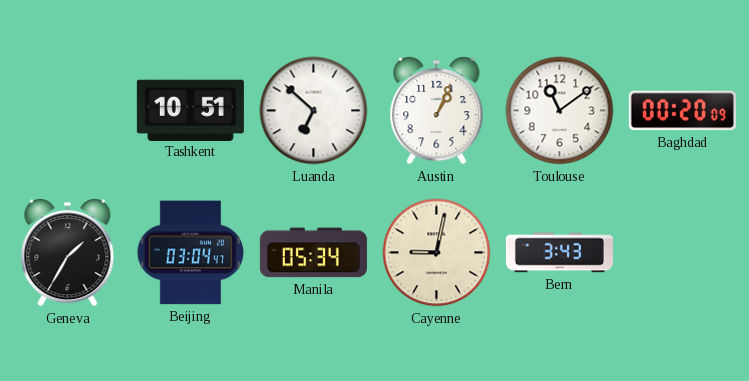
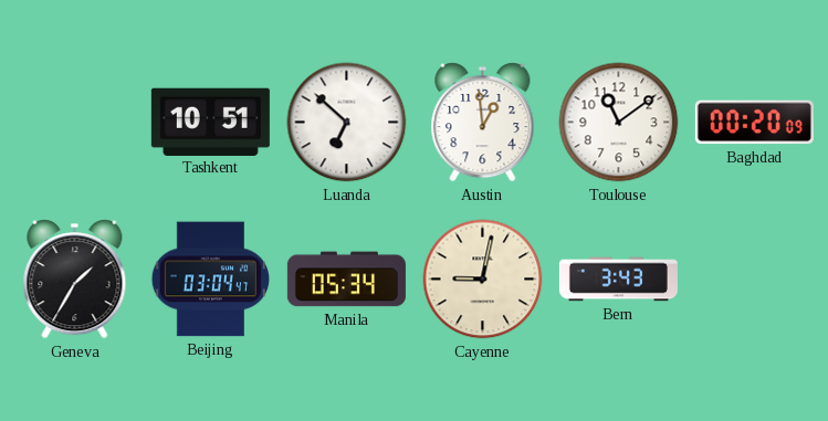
Austin: 1:04 -> 12:59
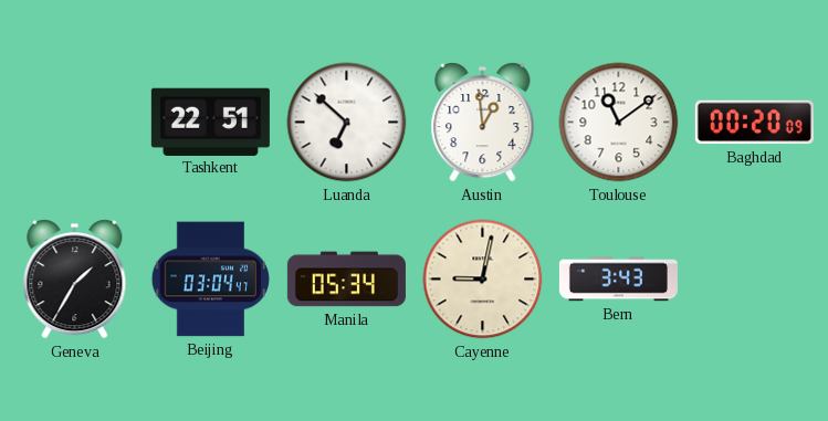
Tashkent: 10:51 -> 22:51
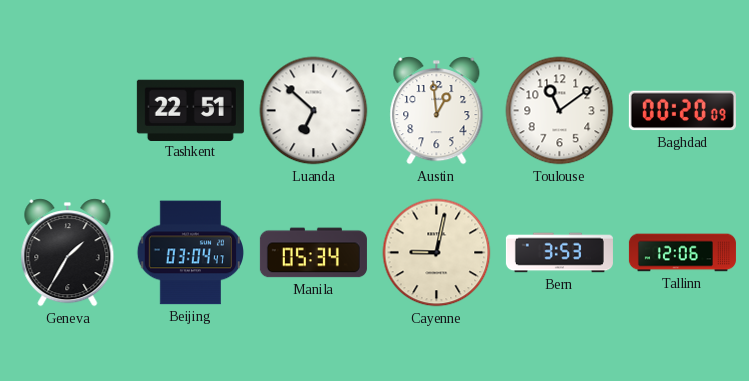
Bern: 3:43 -> 3:53
Tallinn: none -> 12:06
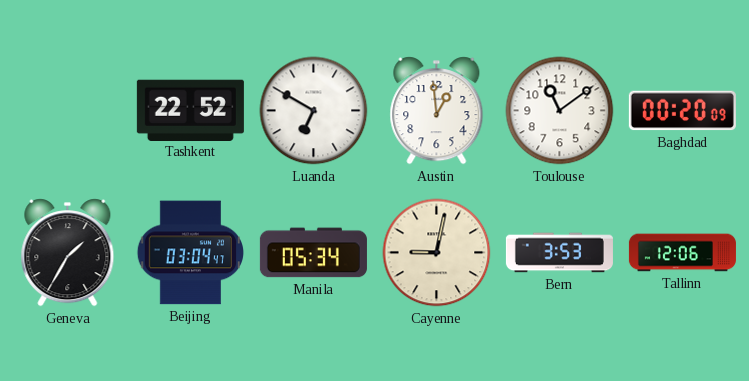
Tashkent: 22:51 -> 22:52
Luanda: 6:52 -> 6:50
